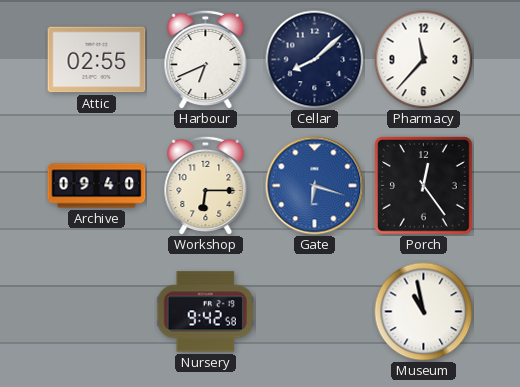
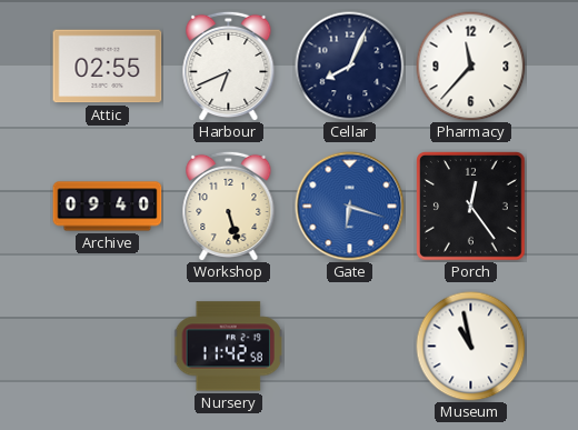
Cellar: 8:08 -> 8:04
Workshop: 6:15 -> 5:27
Nursery: 9:42 -> 11:42
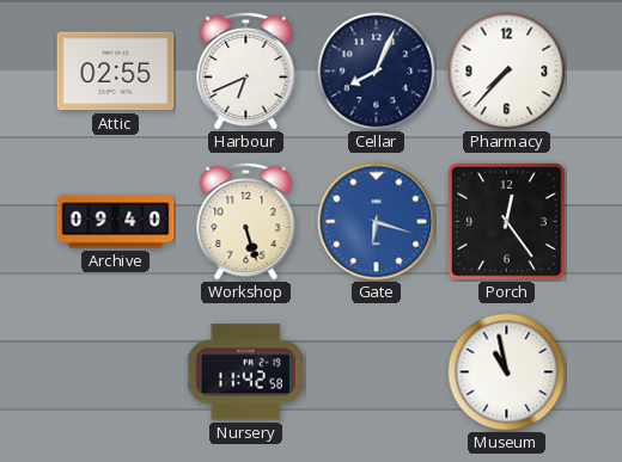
Pharmacy: 11:37 -> 7:37
